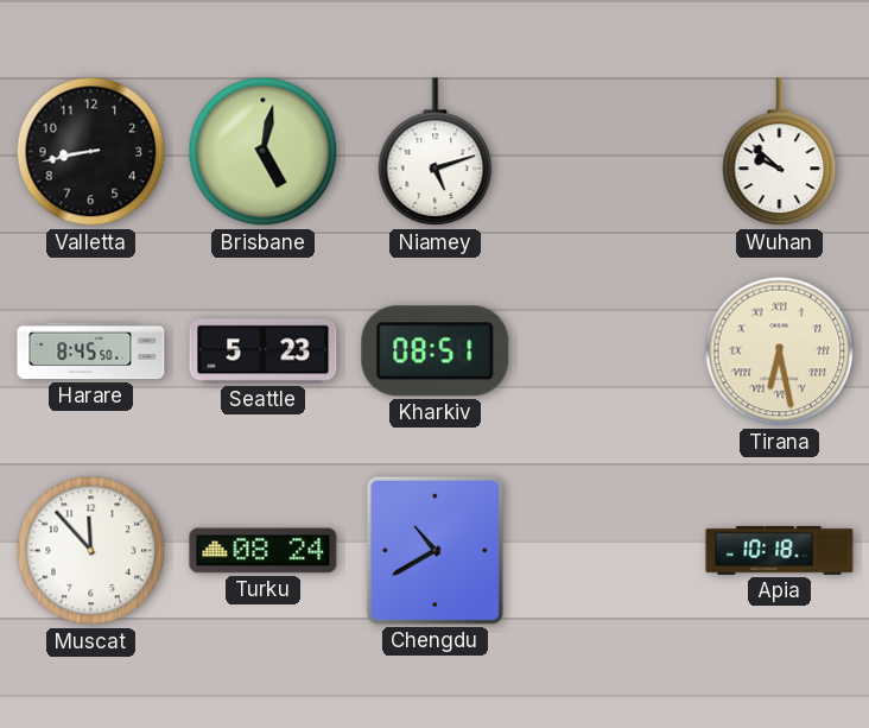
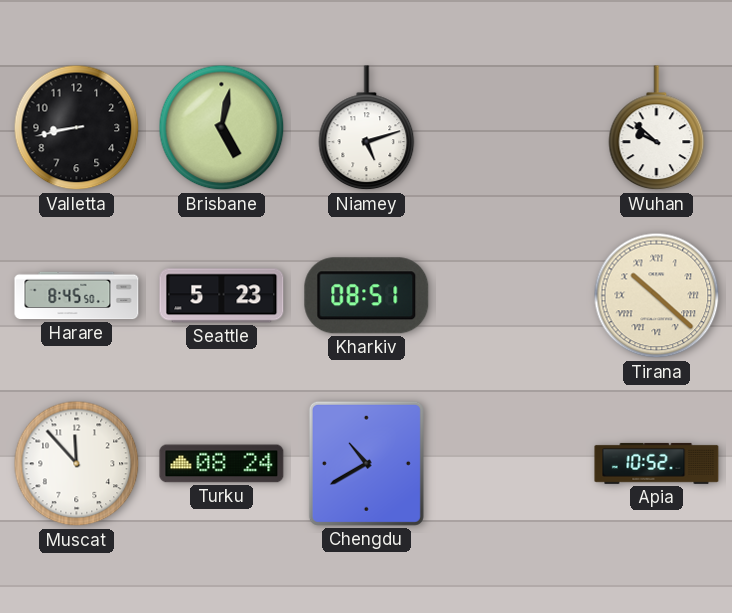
Tirana: 6:28 -> 10:22
Apia: 10:18 -> 10:52
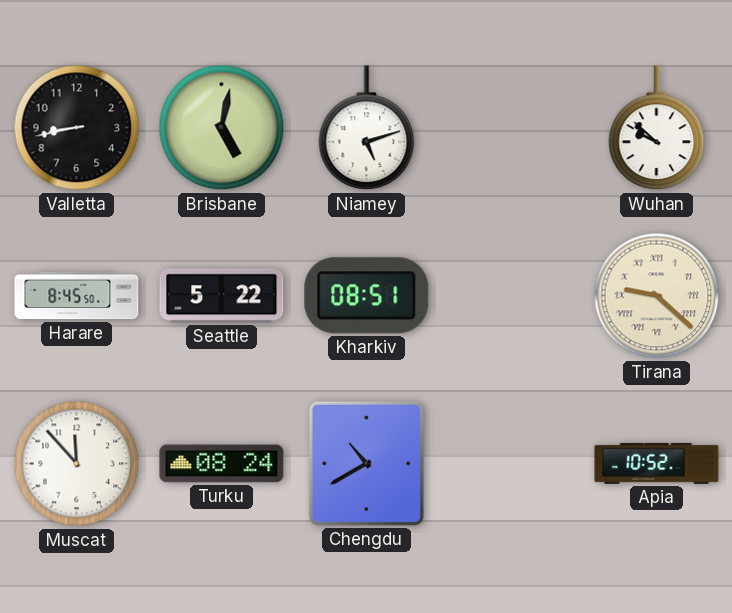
Seattle: 5:23 -> 5:22
Tirana: 10:22 -> 9:22
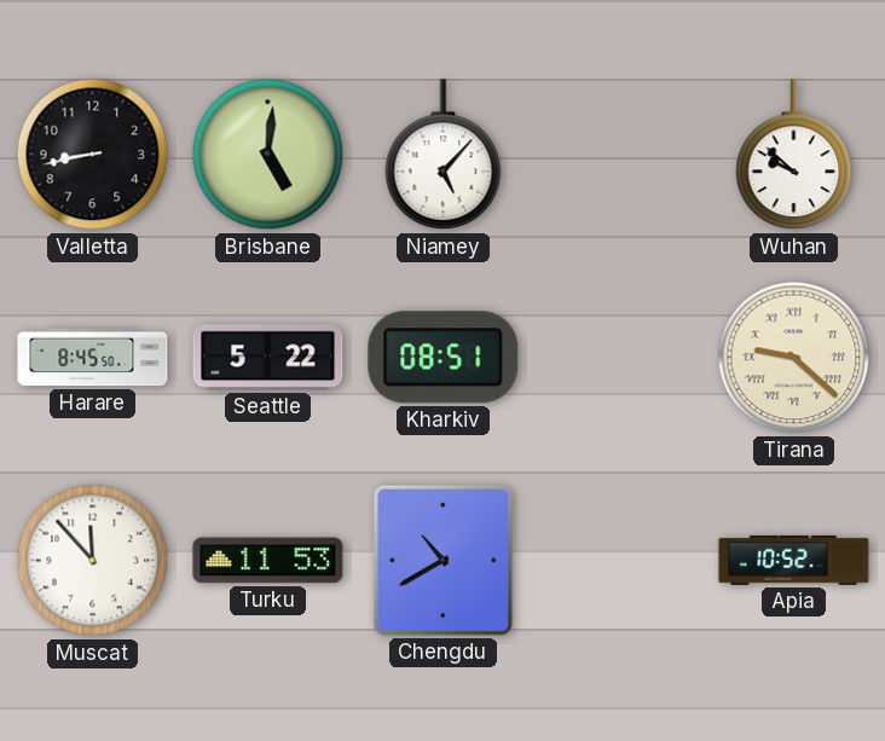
Brisbane: 5:02 -> 5:01
Niamey: 5:12 -> 5:07
Turku: 08:24 -> 11:53
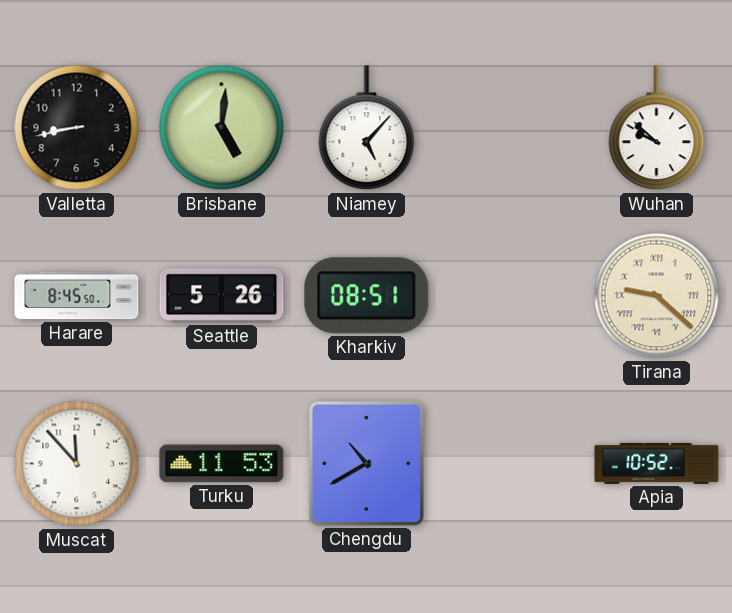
Seattle: 5:22 -> 5:26
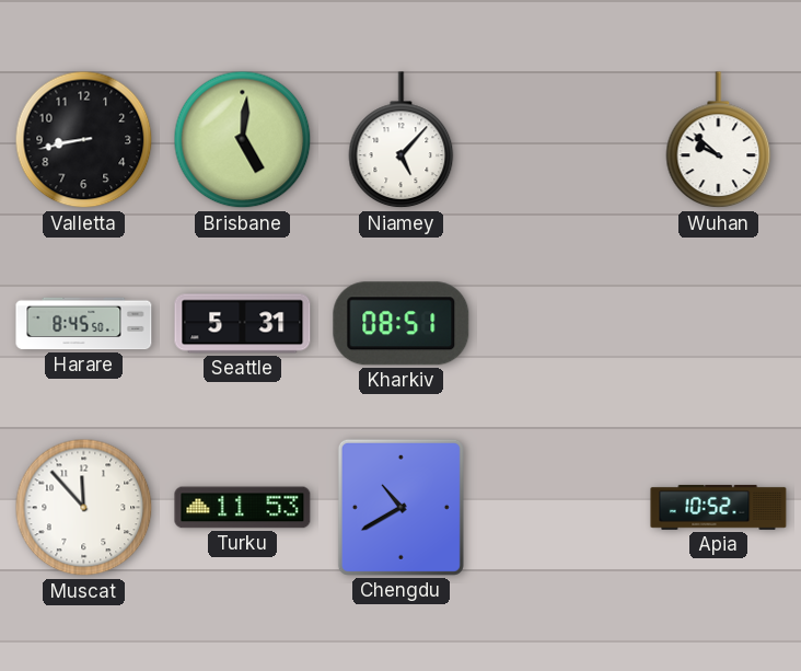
Seattle: 5:26 -> 5:31
Tirana: 9:22 -> none
